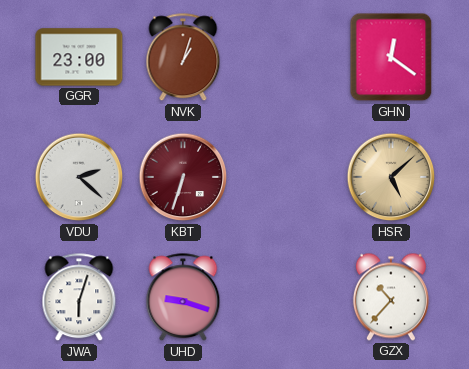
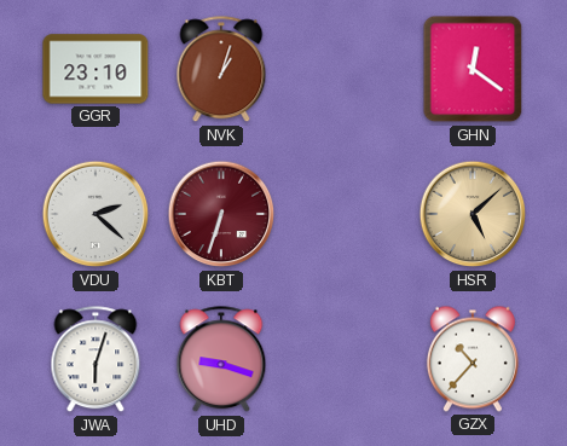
GGR: 23:00 -> 23:10
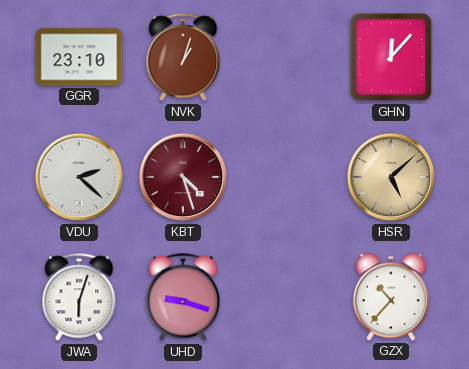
GHN: 12:21 -> 12:07
KBT: 6:33 -> 4:27
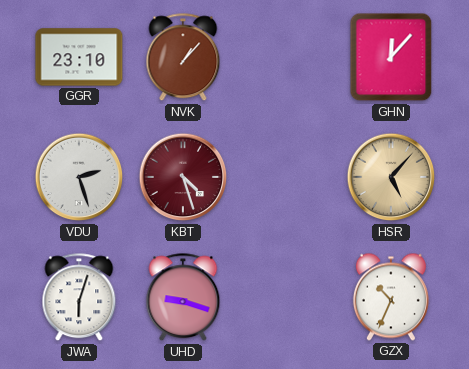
NVK: 1:03 -> 1:07
VDU: 2:22 -> 2:27
HSR: 5:08 -> 5:07
GZX: 10:37 -> 10:34
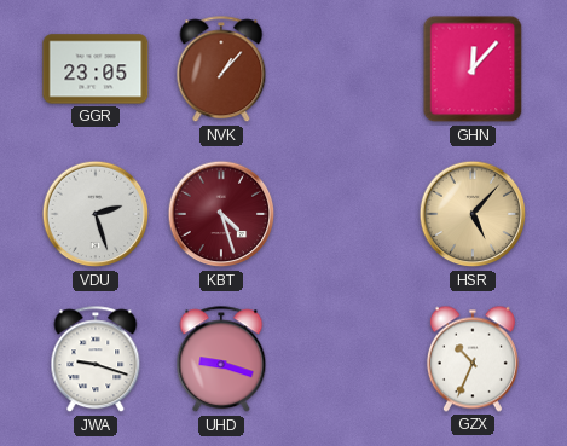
GGR: 23:10 -> 23:05
JWA: 6:03 -> 9:18
